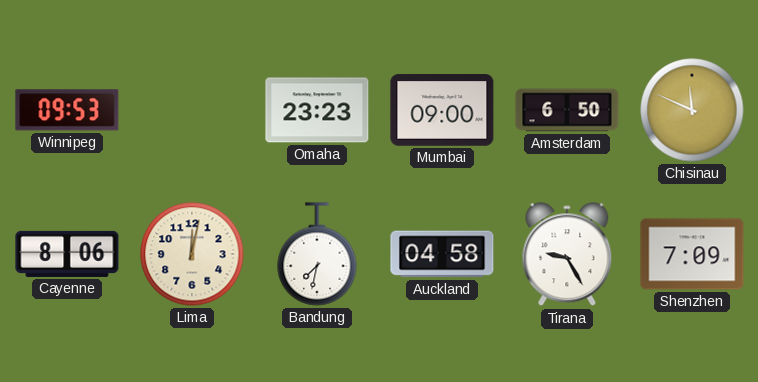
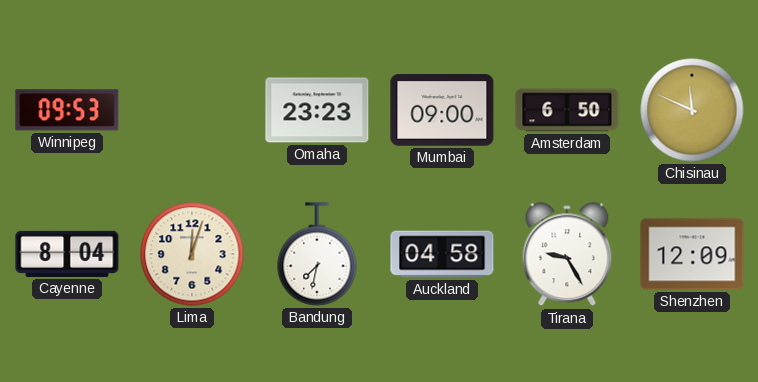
Cayenne: 8:06 -> 8:04
Lima: 12:02 -> 12:03
Shenzhen: 7:09 -> 12:09
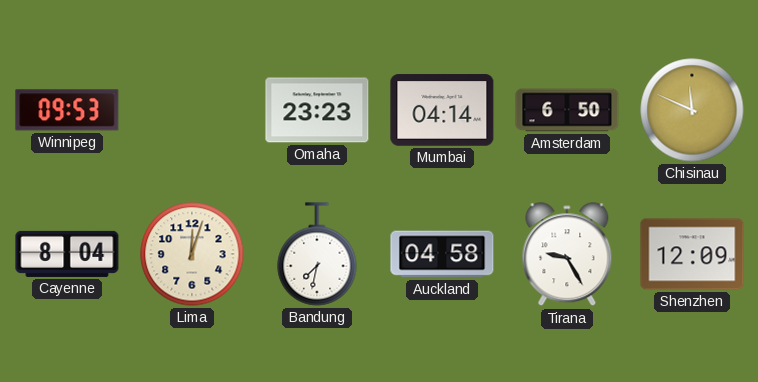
Mumbai: 09:00 -> 04:14
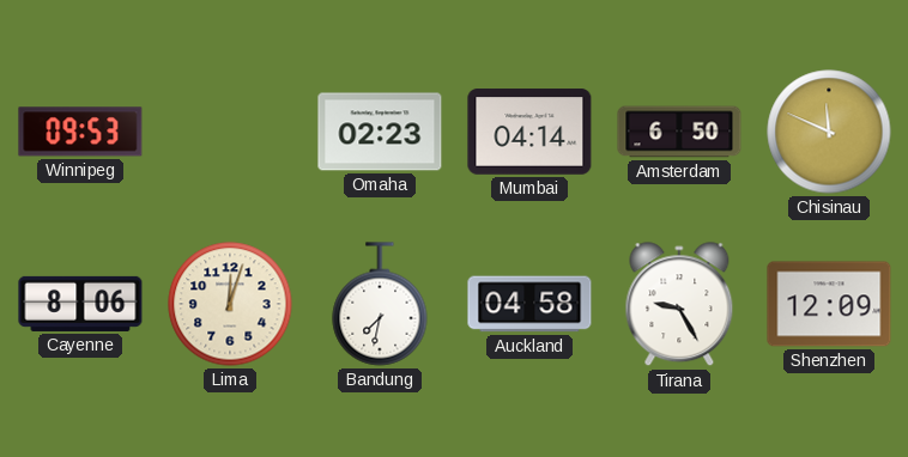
Omaha: 23:23 -> 02:23
Cayenne: 8:04 -> 8:06
